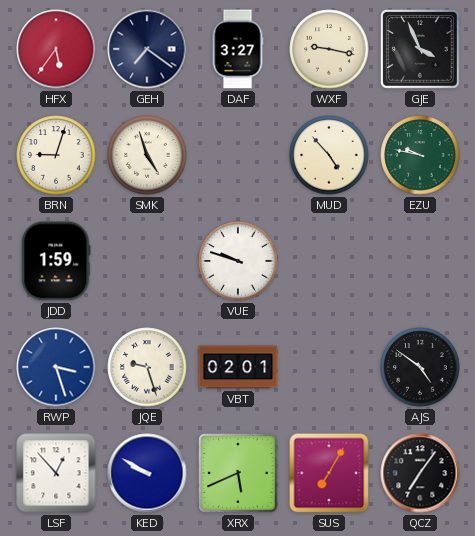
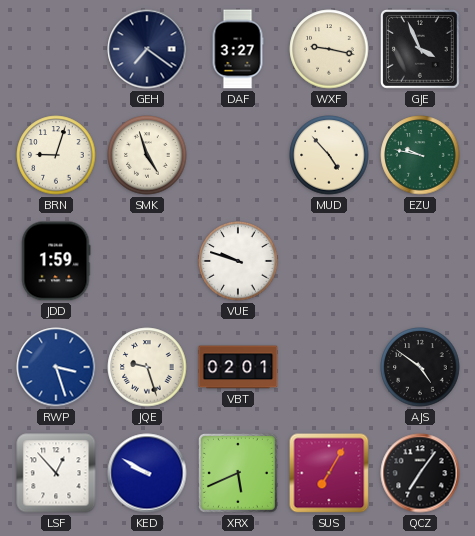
HFX: 5:36 -> none
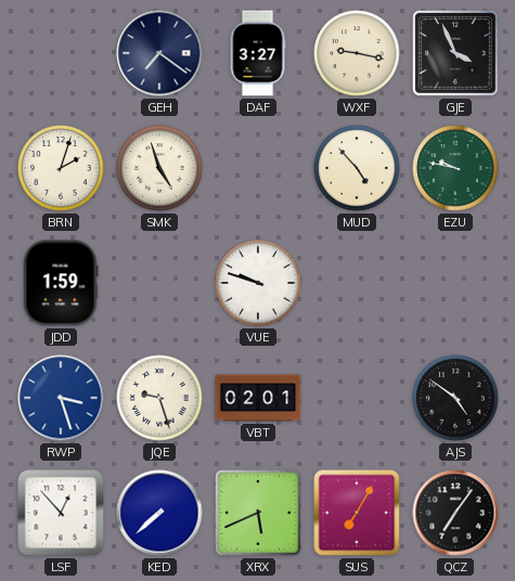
BRN: 9:03 -> 2:03
KED: 9:50 -> 7:38
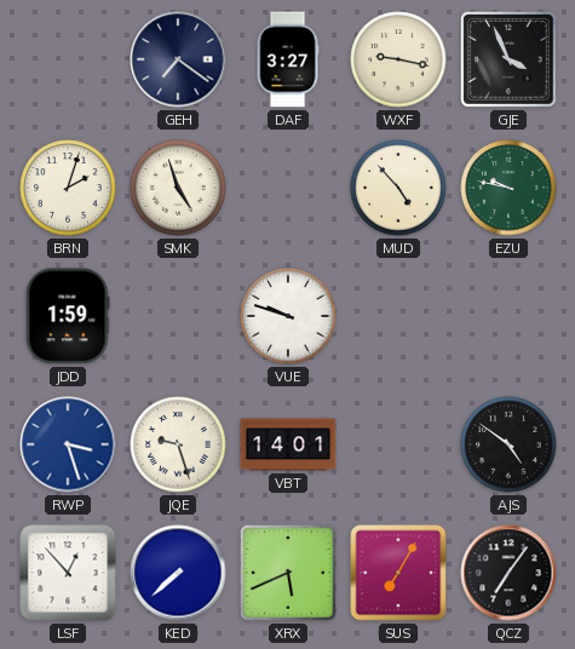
VBT: 02:01 -> 14:01
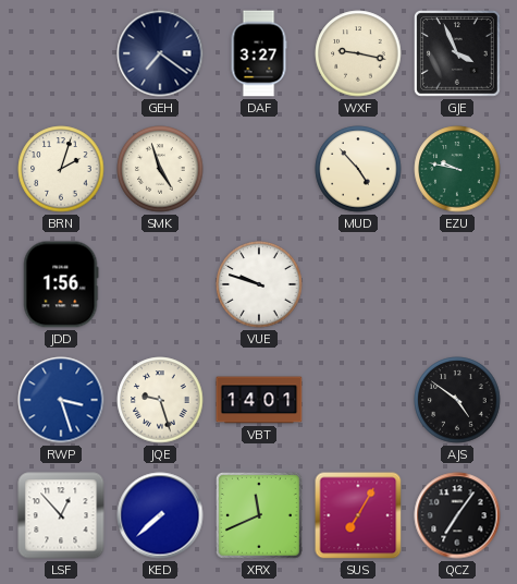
JDD: 1:59 -> 1:56
XRX: 5:41 -> 11:41
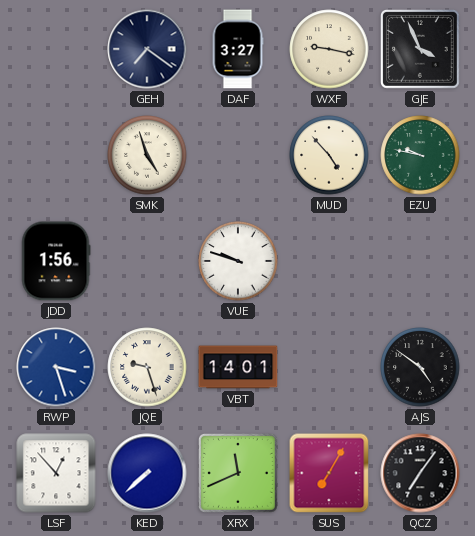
BRN: 2:03 -> none
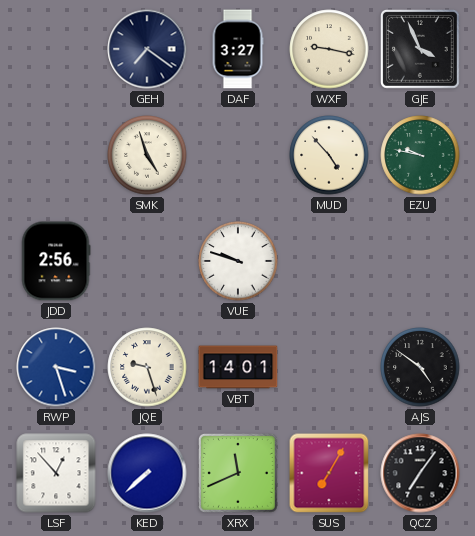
JDD: 1:56 -> 2:56
